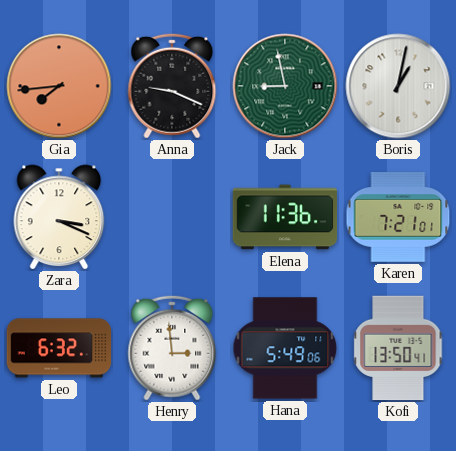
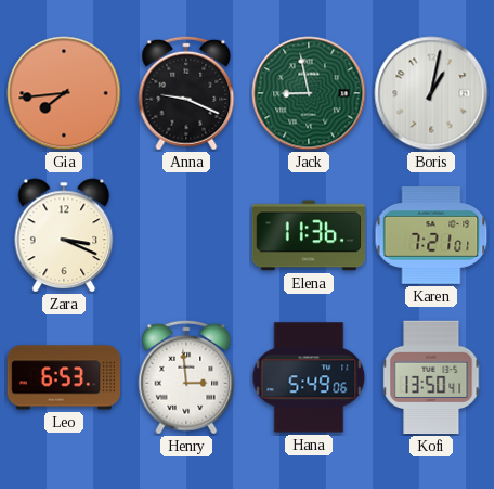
Leo: 6:32 -> 6:53
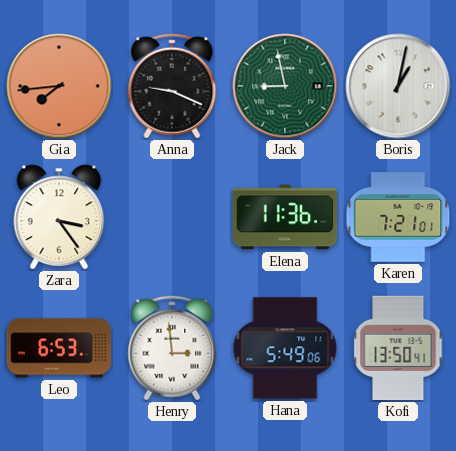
Zara: 3:19 -> 3:24
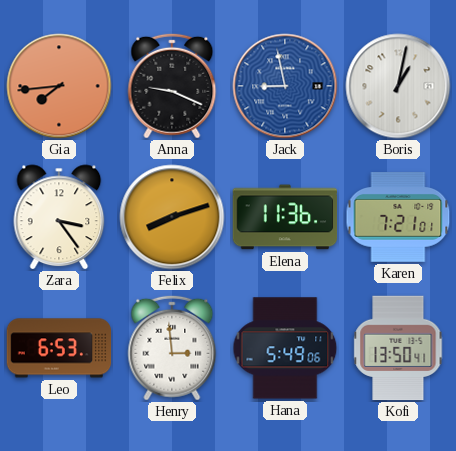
Jack dial: green -> blue
Felix: none -> 8:12
